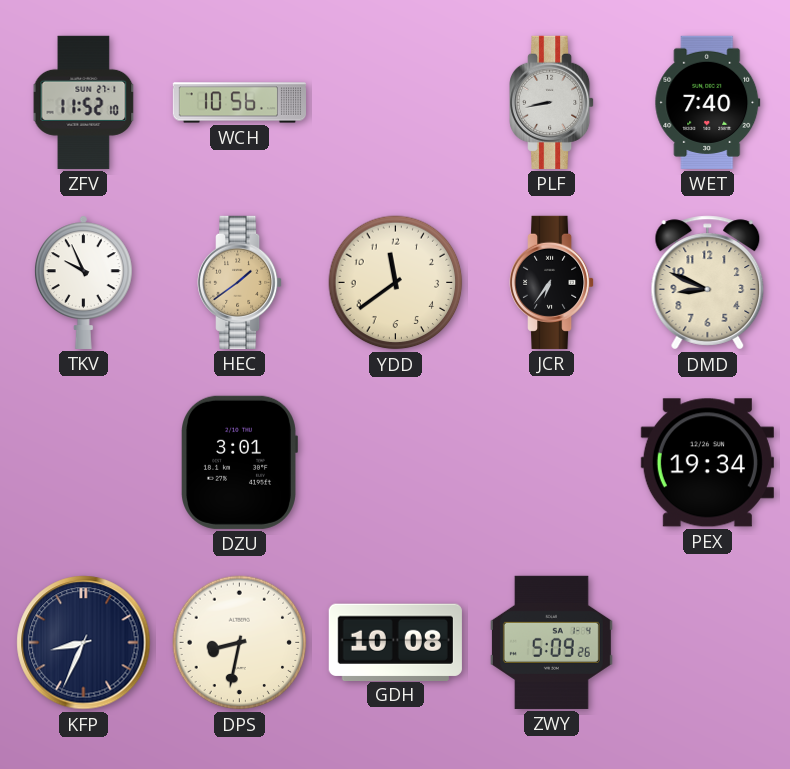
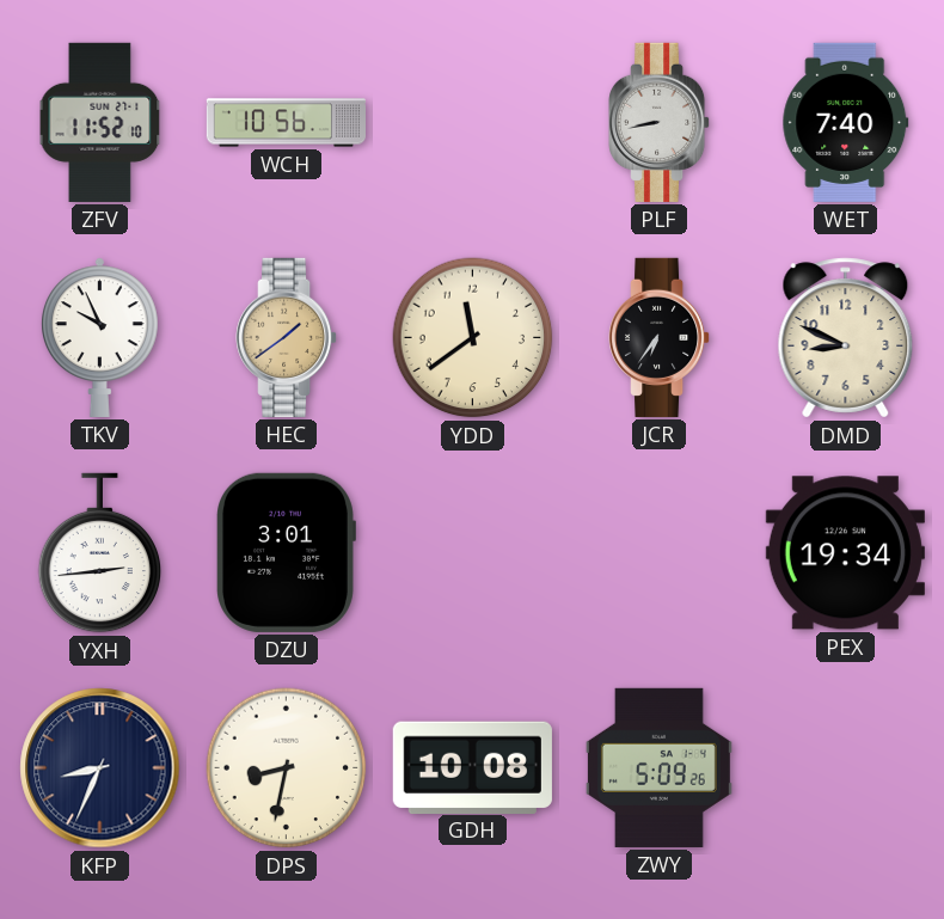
YXH: none -> 2:44
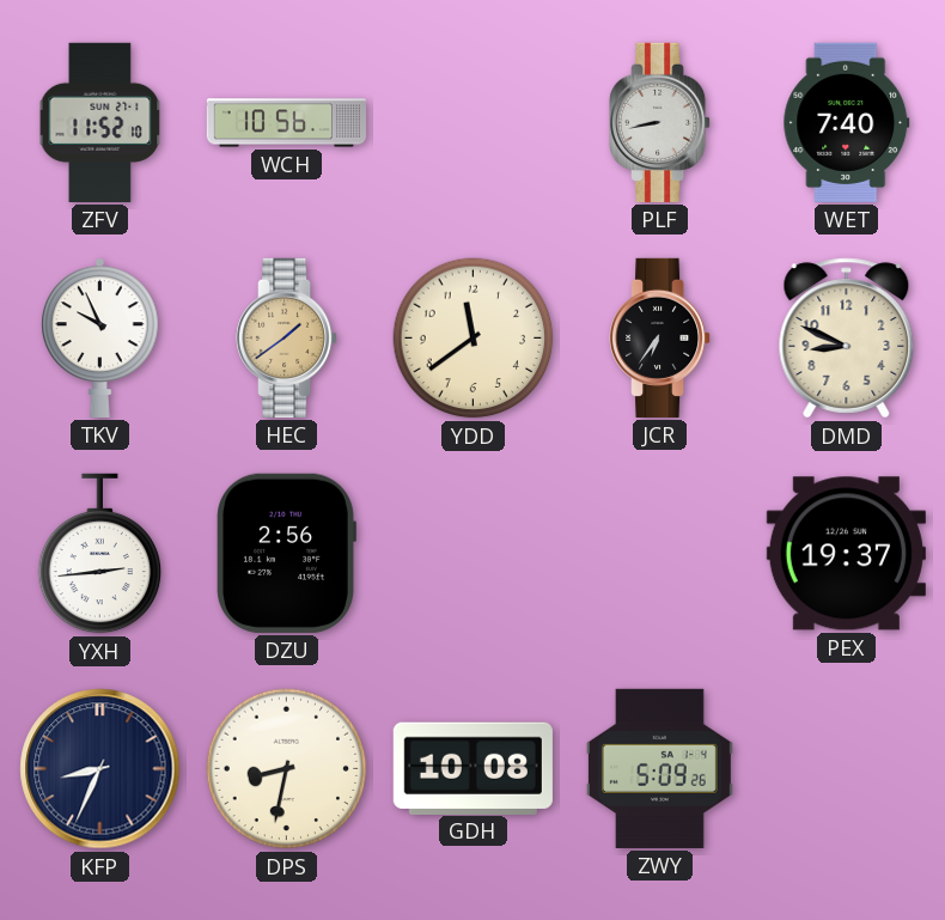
DZU: 3:01 -> 2:56
PEX: 19:34 -> 19:37
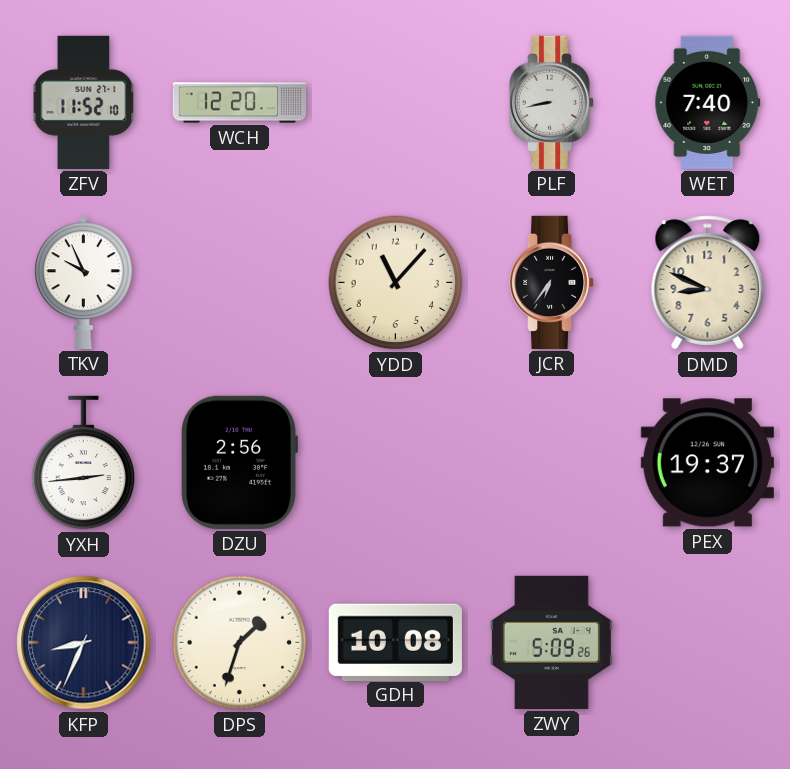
WCH: 10:56 -> 12:20
HEC: 1:39 -> none
YDD: 11:39 -> 11:07
DPS: 8:32 -> 1:33
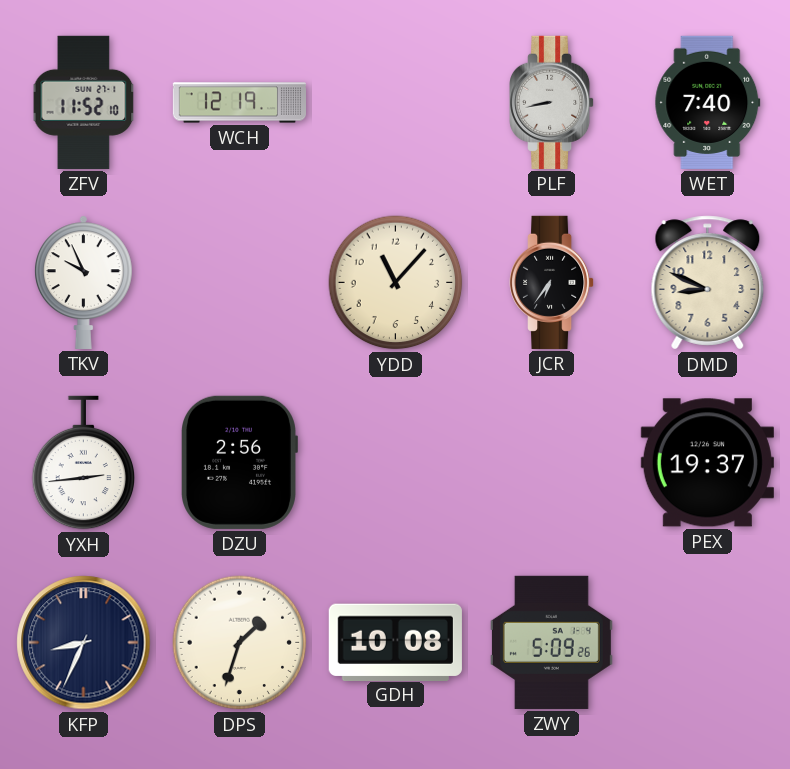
WCH: 12:20 -> 12:19
